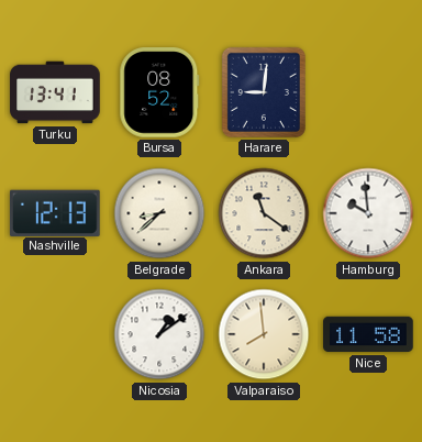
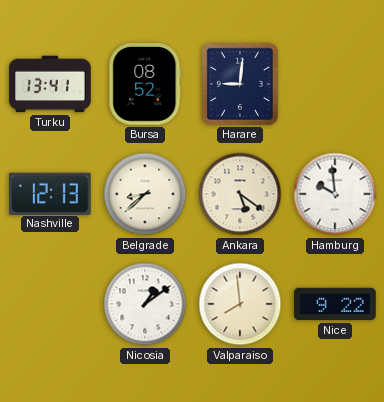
Ankara: 11:21 -> 5:21
Nice: 11:58 -> 9:22
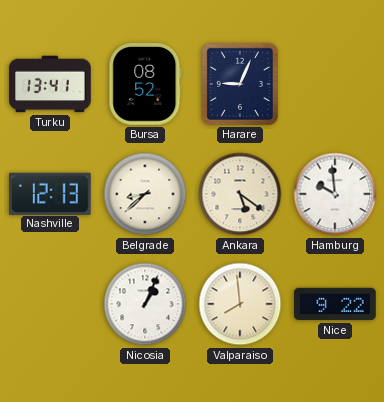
Harare: 9:01 -> 9:04
Nicosia: 1:09 -> 1:04
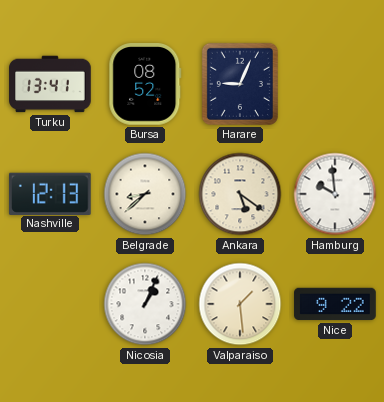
Valparaiso: 7:59 -> 1:29
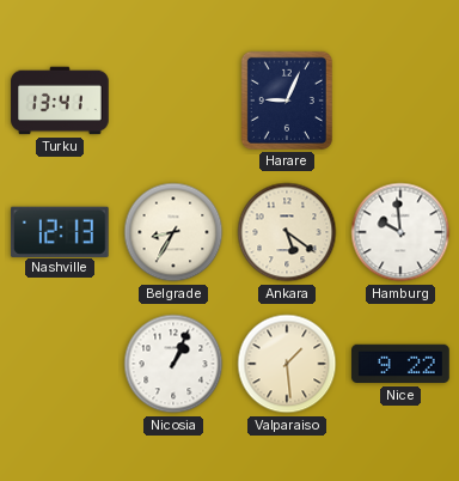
Bursa: 08:52 -> none
Belgrade: 8:38 -> 8:35
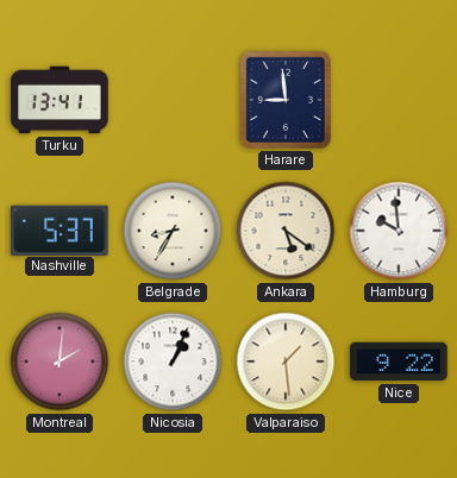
Harare: 9:04 -> 8:59
Nashville: 12:13 -> 5:37
Montreal: none -> 2:01
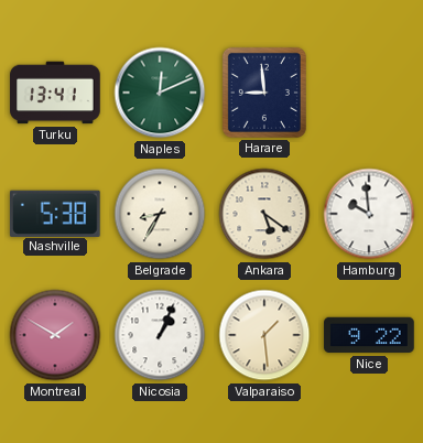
Naples: none -> 12:11
Nashville: 5:37 -> 5:38
Montreal: 2:01 -> 1:50
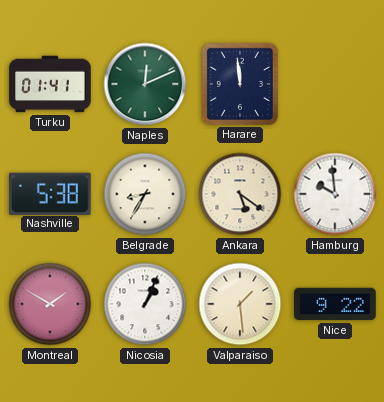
Turku: 13:41 -> 01:41
Harare: 8:59 -> 11:59
